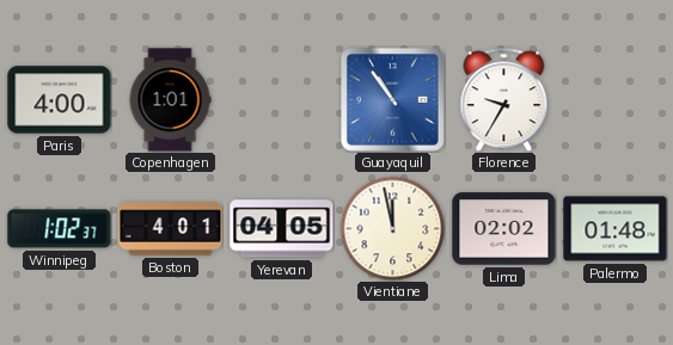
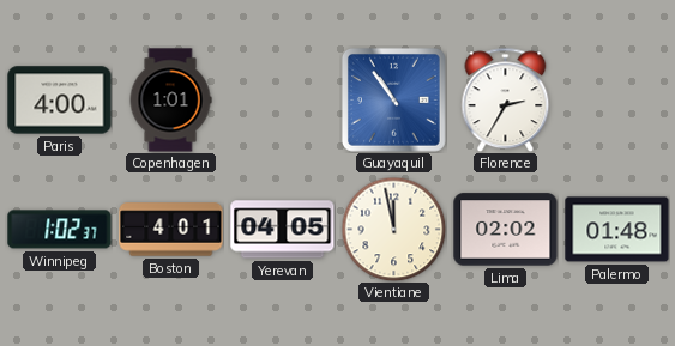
Florence: 9:35 -> 2:35
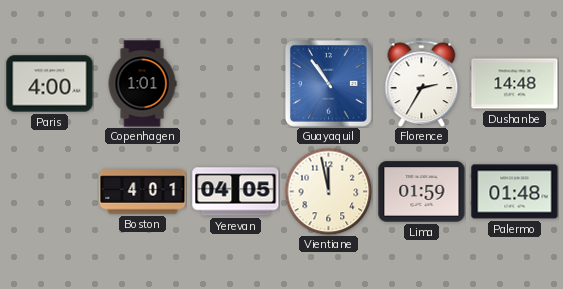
Dushanbe: none -> 14:48
Winnipeg: 1:02 -> none
Lima: 02:02 -> 01:59
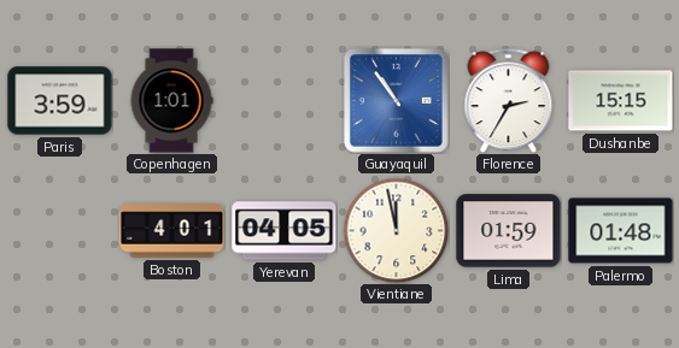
Paris: 4:00 -> 3:59
Dushanbe: 14:48 -> 15:15
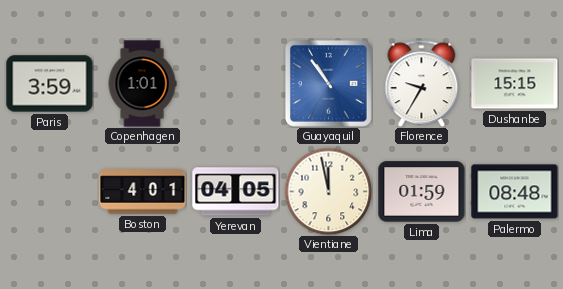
Florence: 2:35 -> 9:35
Palermo: 01:48 -> 08:48
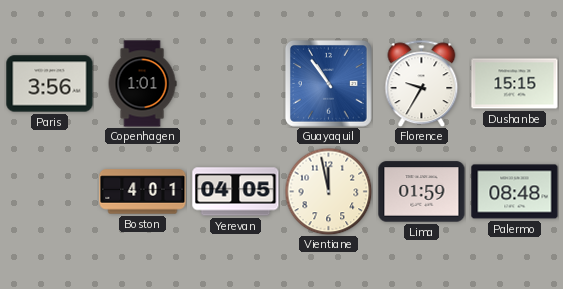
Paris: 3:59 -> 3:56
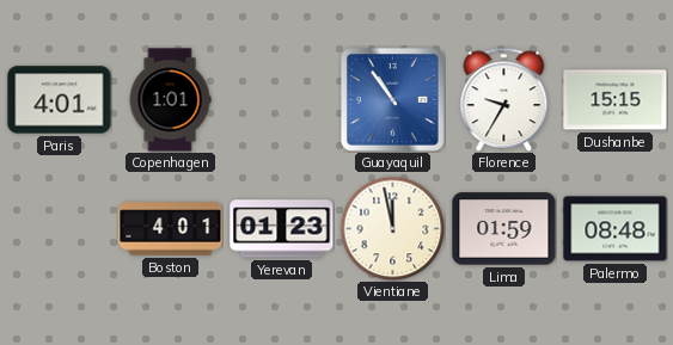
Paris: 3:56 -> 4:01
Yerevan: 04:05 -> 01:23
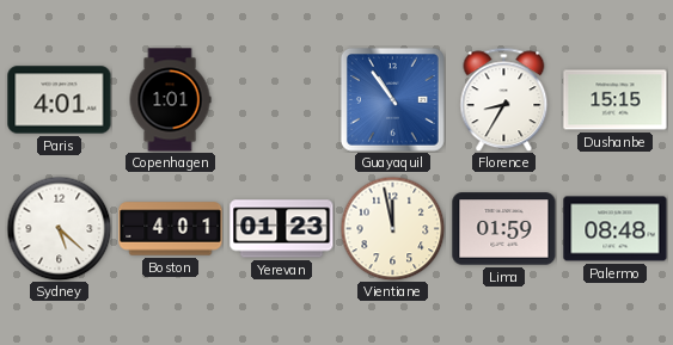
Florence: 9:35 -> 8:35
Sydney: none -> 5:22
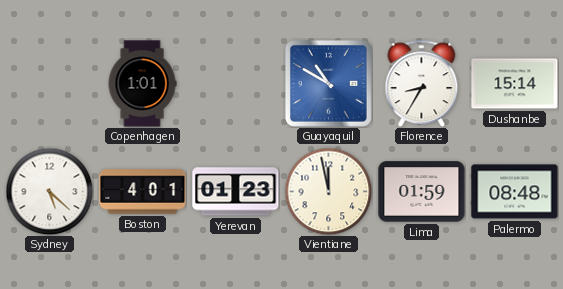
Paris: 4:01 -> none
Guayaquil: 10:54 -> 10:50
Dushanbe: 15:15 -> 15:14
